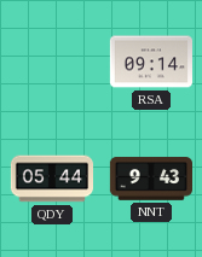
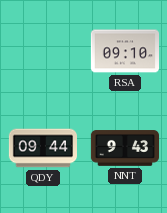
RSA: 09:14 -> 09:10
QDY: 05:44 -> 09:44
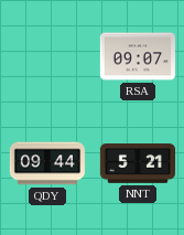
RSA: 09:10 -> 09:07
NNT: 9:43 -> 5:21
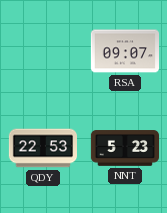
QDY: 09:44 -> 22:53
NNT: 5:21 -> 5:23
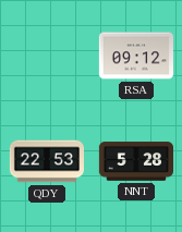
RSA: 09:07 -> 09:12
NNT: 5:23 -> 5:28
